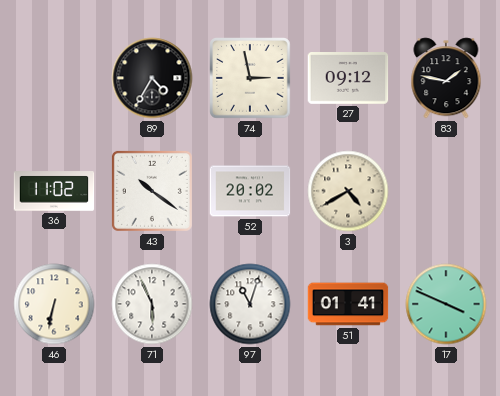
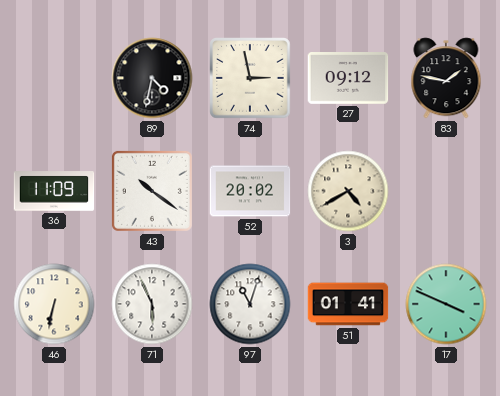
89: 4:35 -> 4:32
36: 11:02 -> 11:09
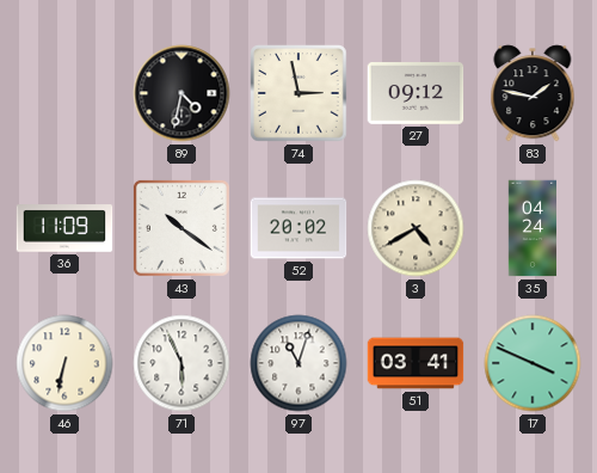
35: none -> 04:24
51: 01:41 -> 03:41
